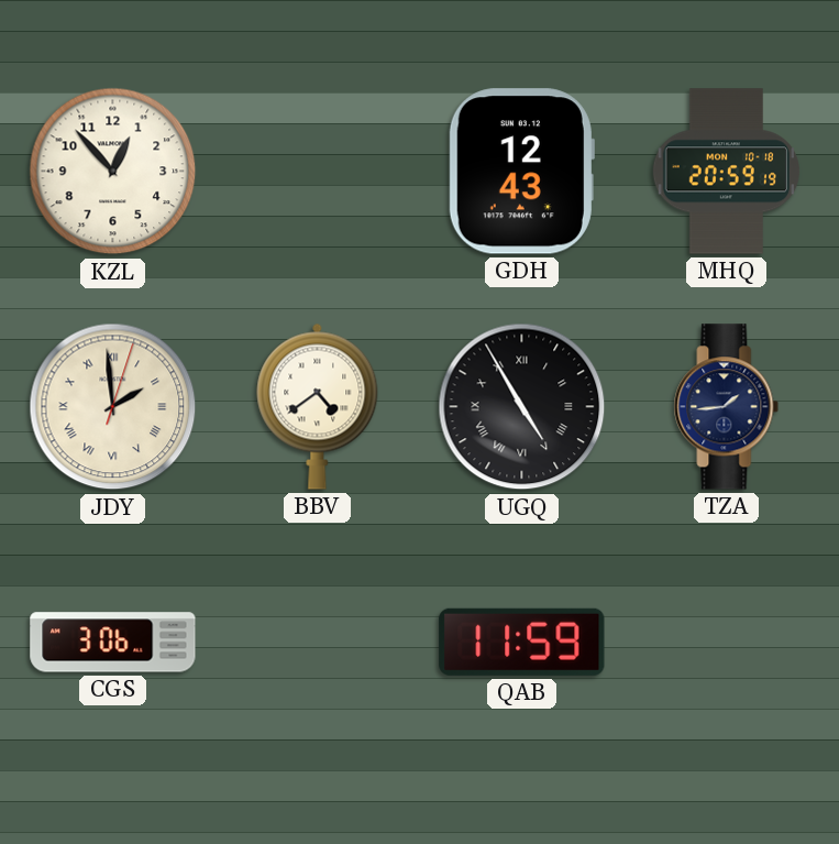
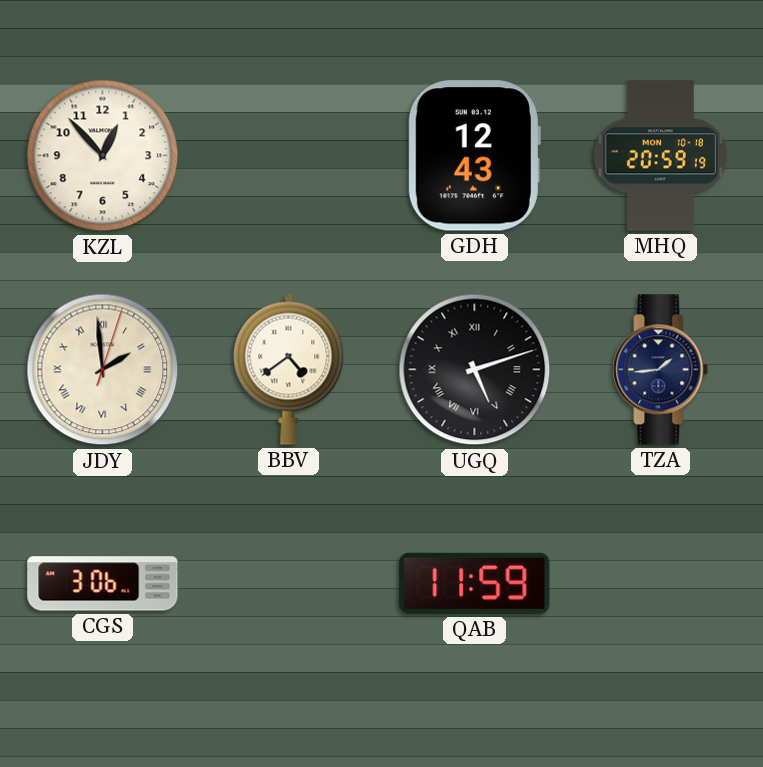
UGQ: 4:55 -> 5:12
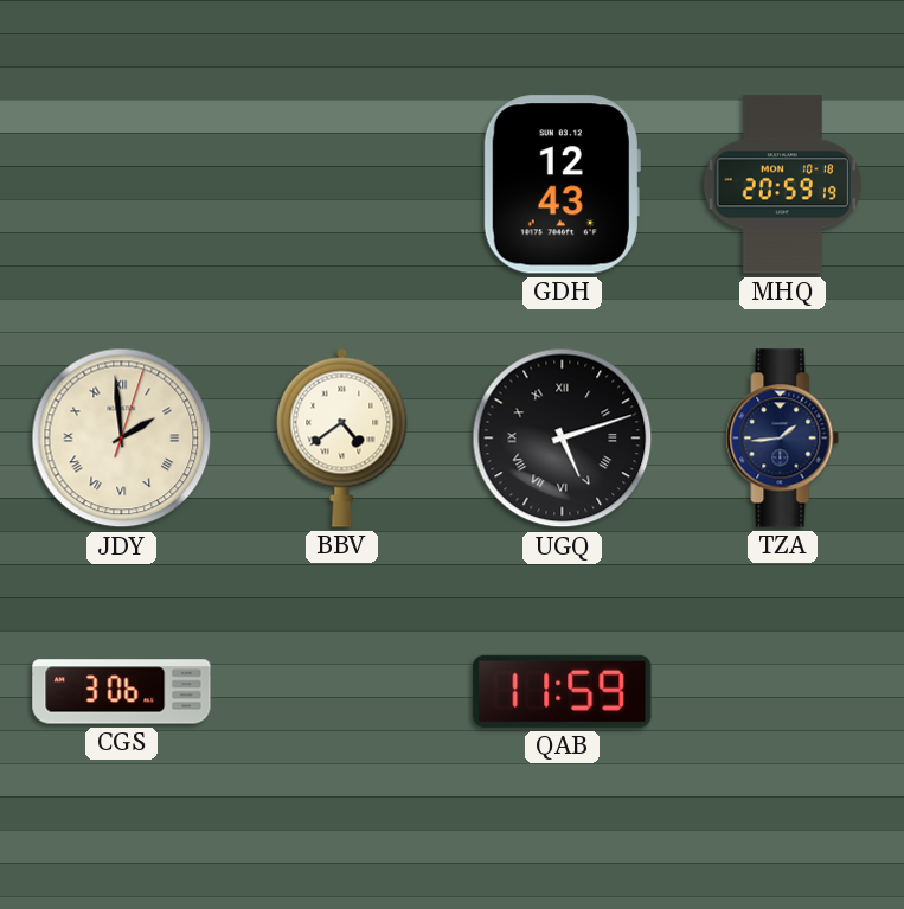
KZL: 12:53 -> none
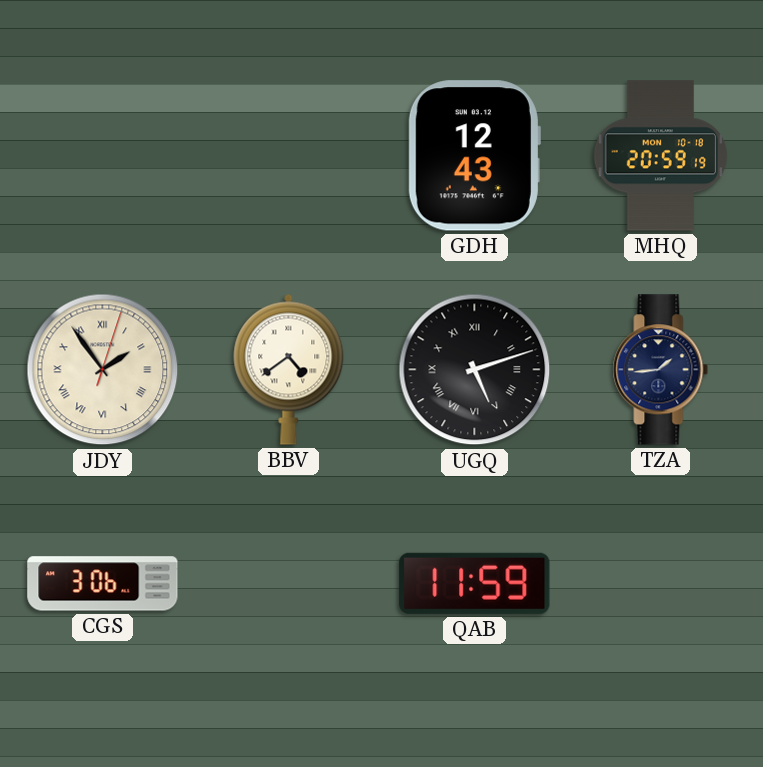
JDY: 1:59 -> 1:54
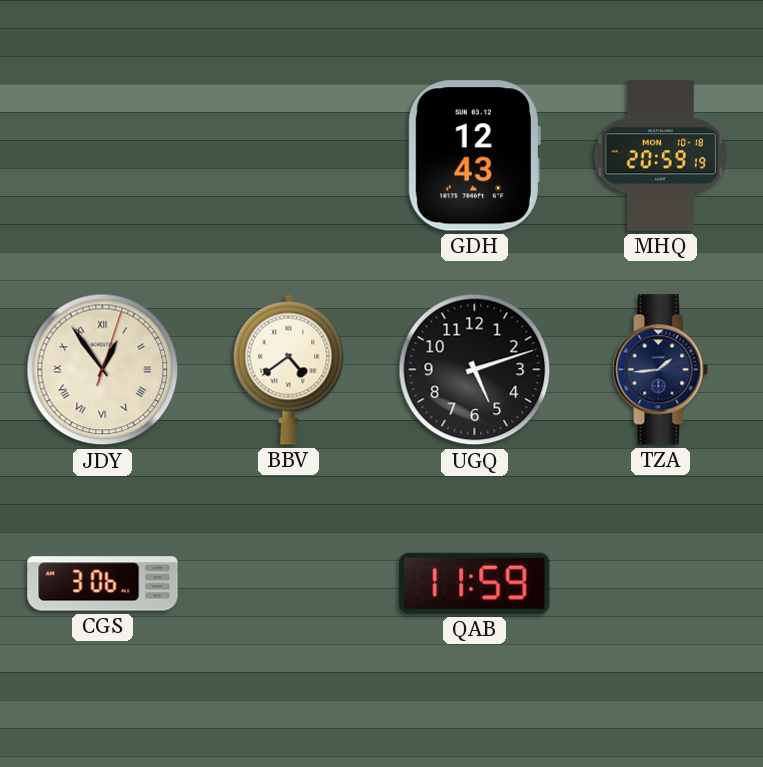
JDY: 1:54 -> 12:54
UGQ numerals: Roman -> Arabic
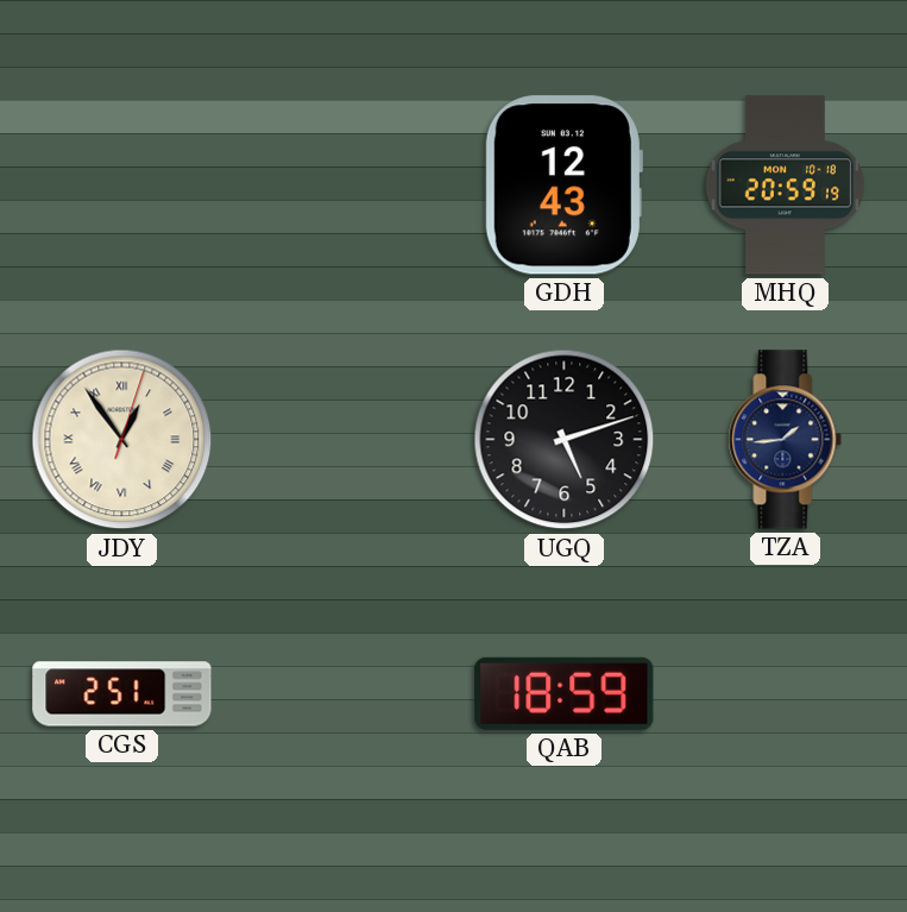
BBV: 4:39 -> none
CGS: 3:06 -> 2:51
QAB: 11:59 -> 18:59
